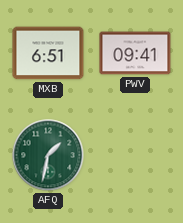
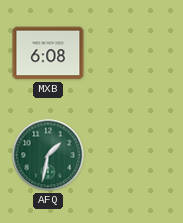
MXB: 6:51 -> 6:08
PWV: 09:41 -> none
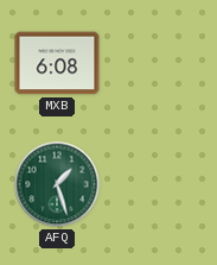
AFQ: 1:32 -> 1:27
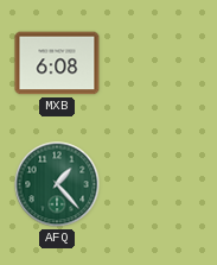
AFQ: 1:27 -> 1:23
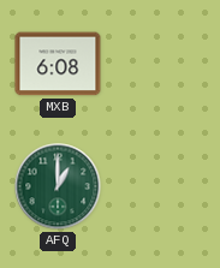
AFQ: 1:23 -> 1:00
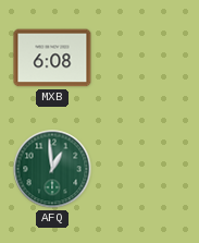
AFQ: 1:00 -> 12:59
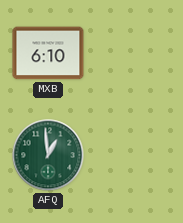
MXB: 6:08 -> 6:10
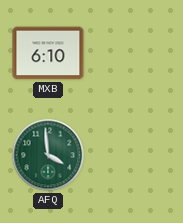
AFQ: 12:59 -> 3:59
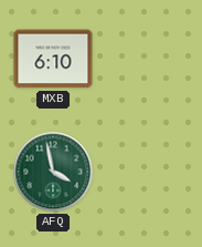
AFQ: 3:59 -> 3:58
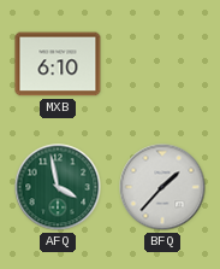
BFQ: none -> 1:37
